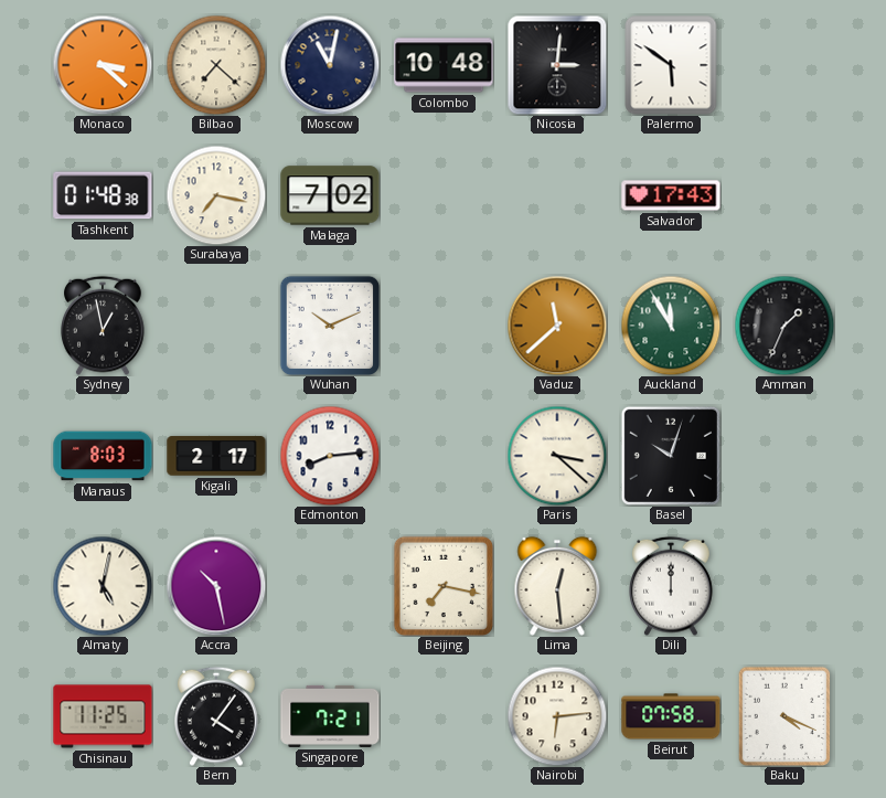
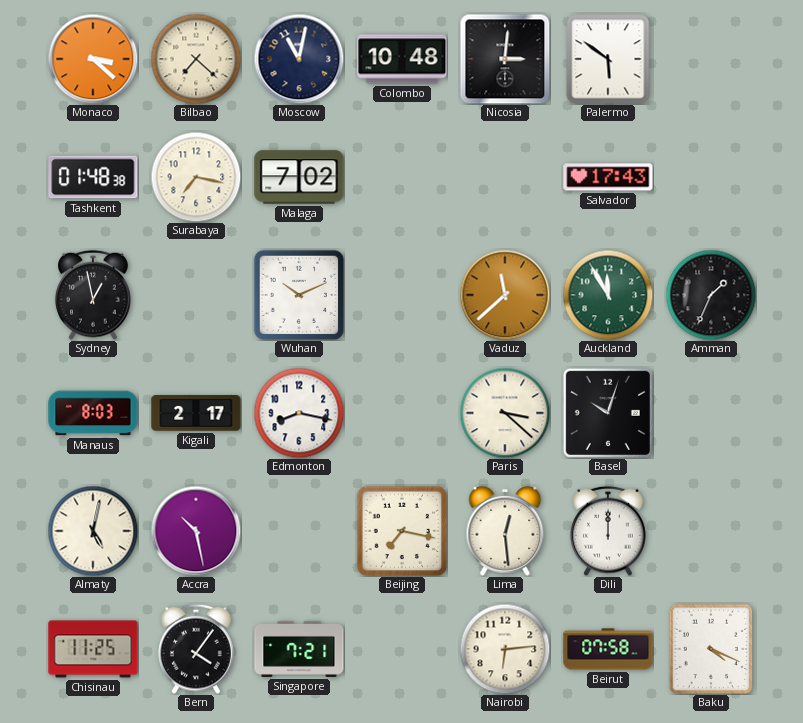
Edmonton: 8:14 -> 8:17
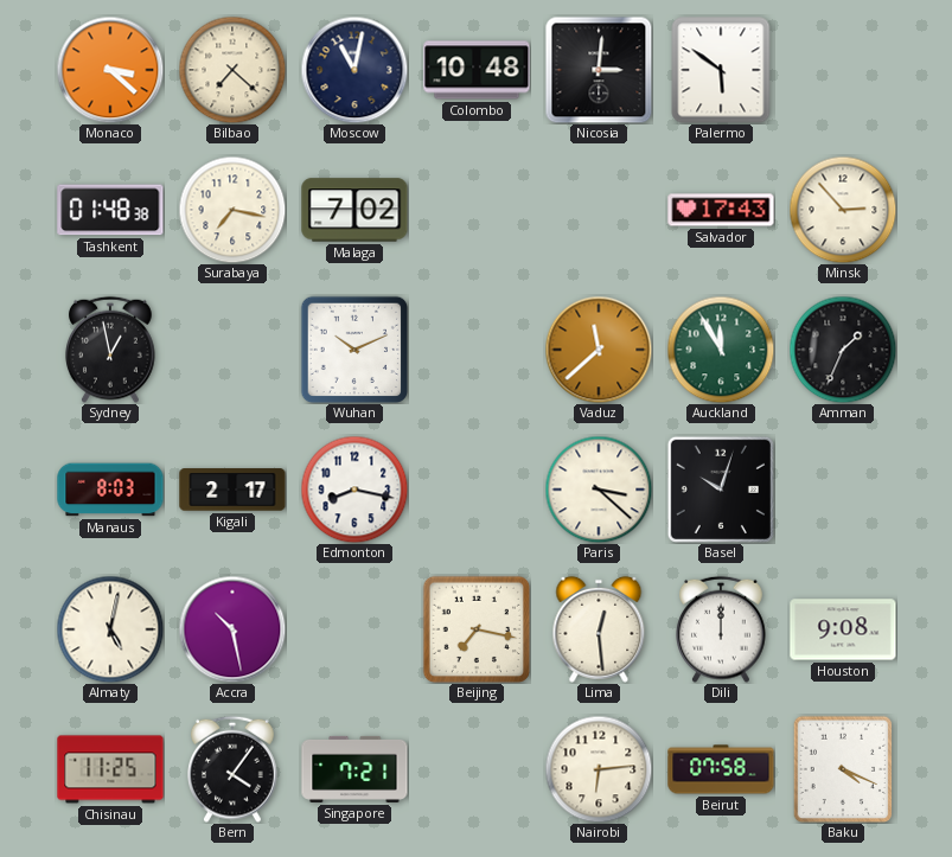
Minsk: none -> 2:53
Houston: none -> 9:08
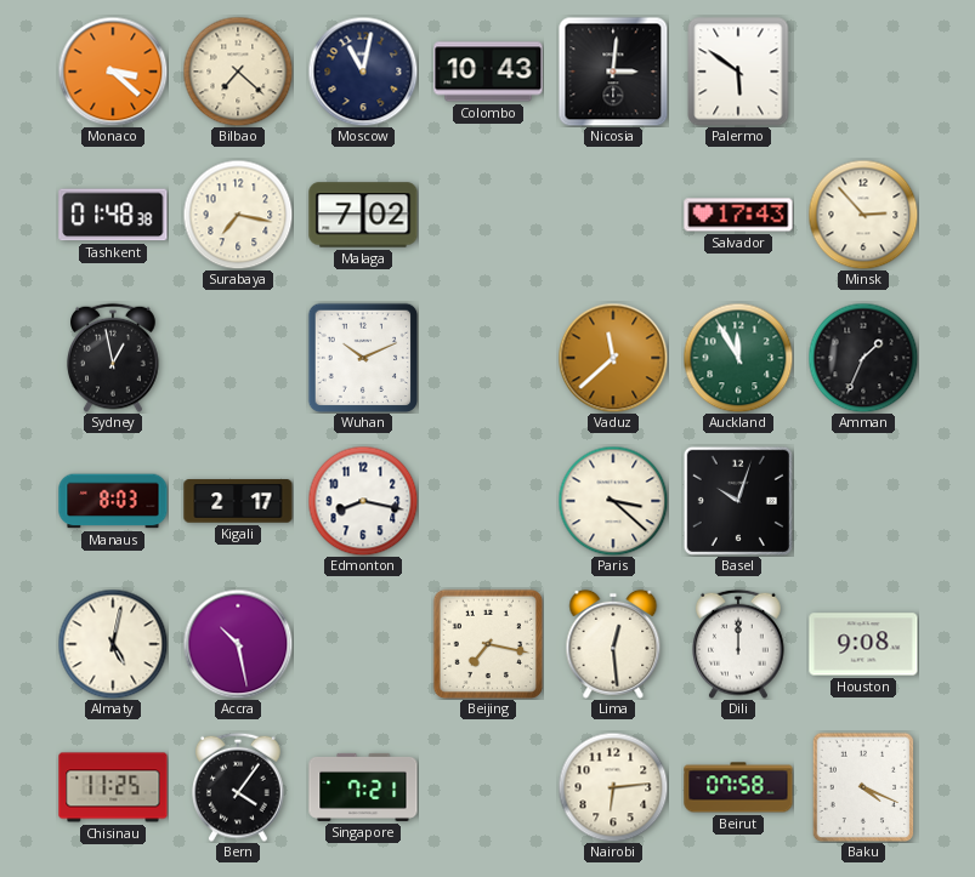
Colombo: 10:48 -> 10:43
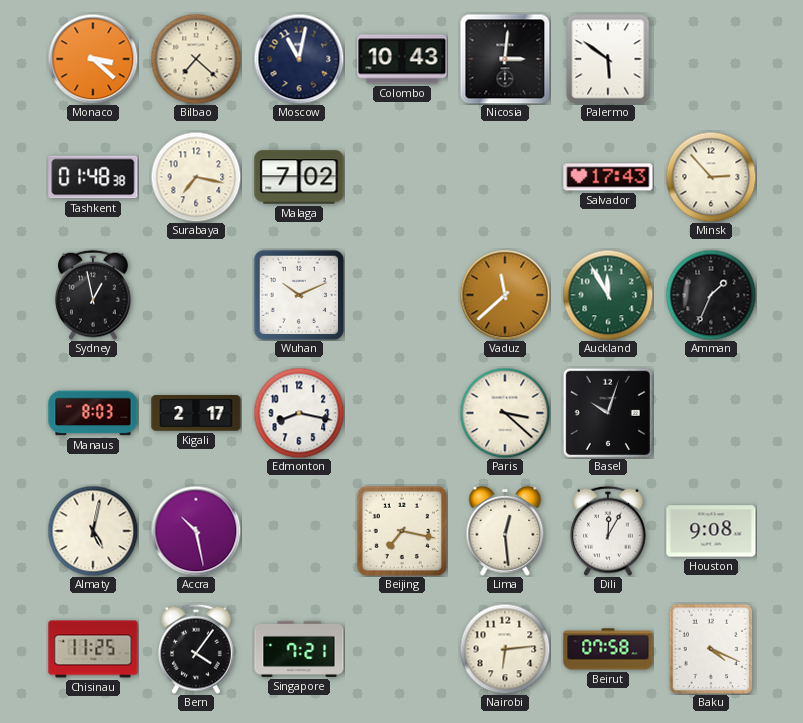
Dili: 12:00 -> 12:05
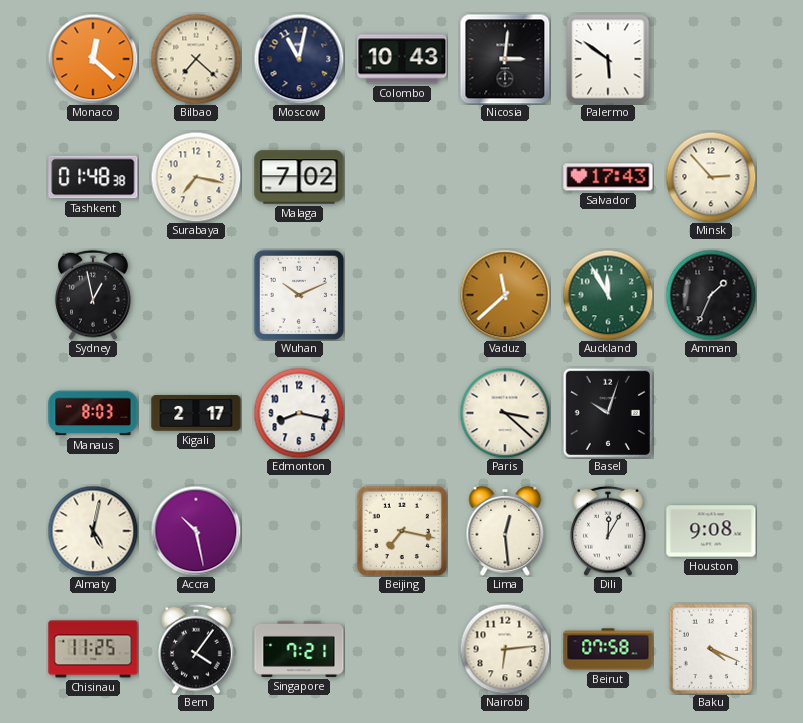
Monaco: 3:22 -> 12:22
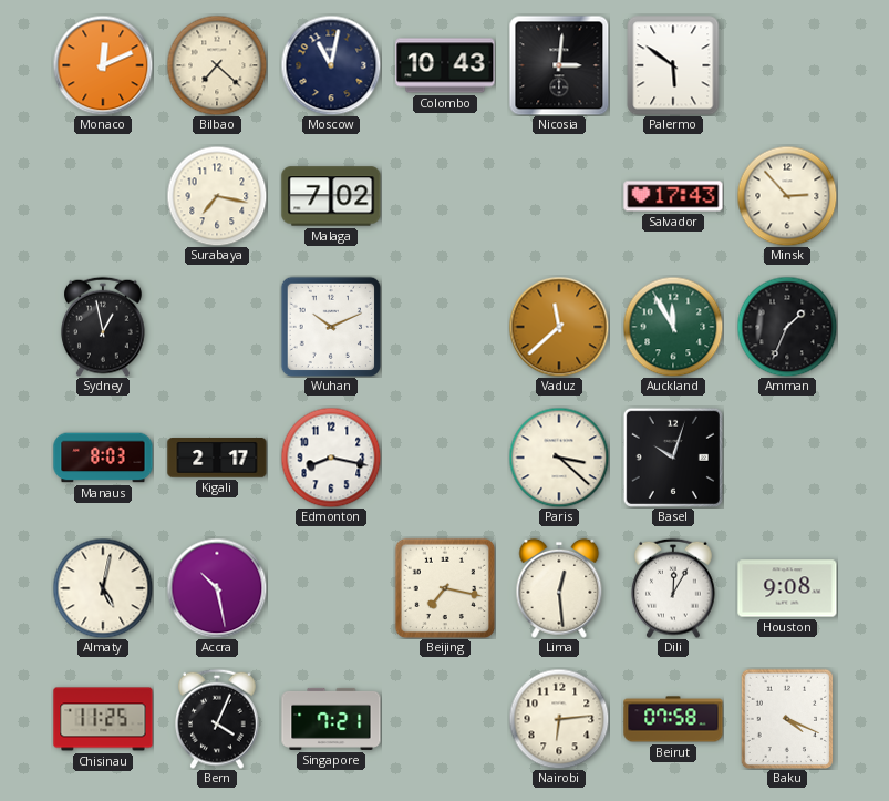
Monaco: 12:22 -> 12:11
Tashkent: 01:48 -> none
Bern: 4:06 -> 4:04
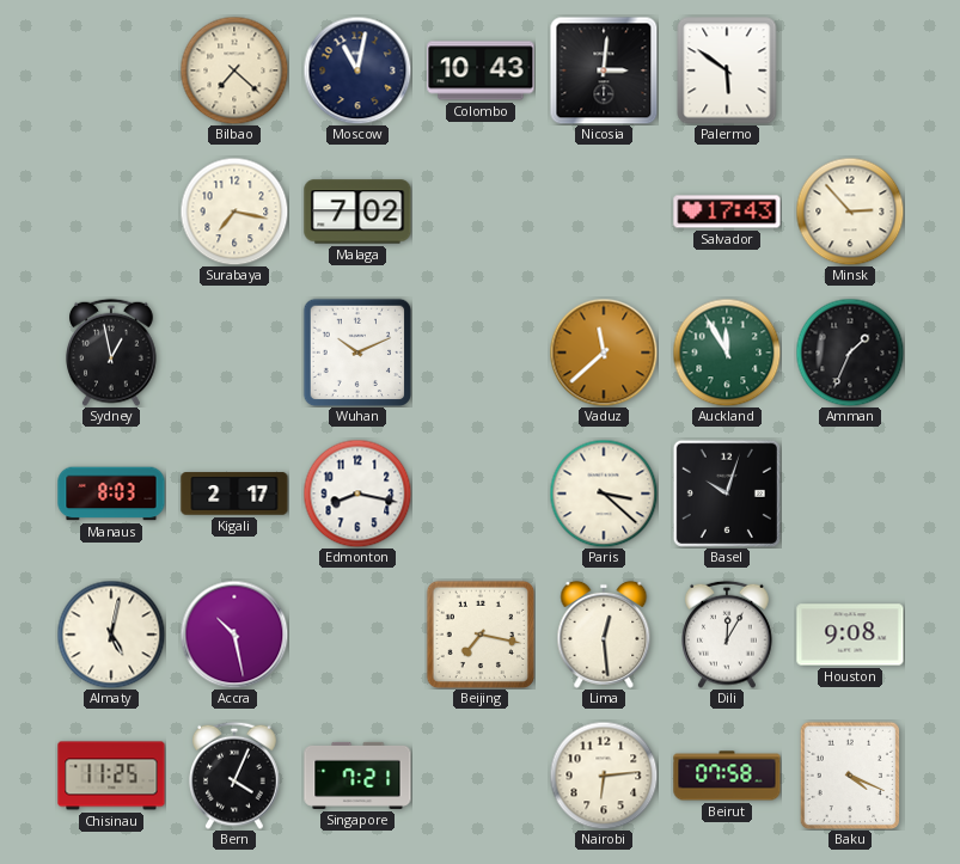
Monaco: 12:11 -> none
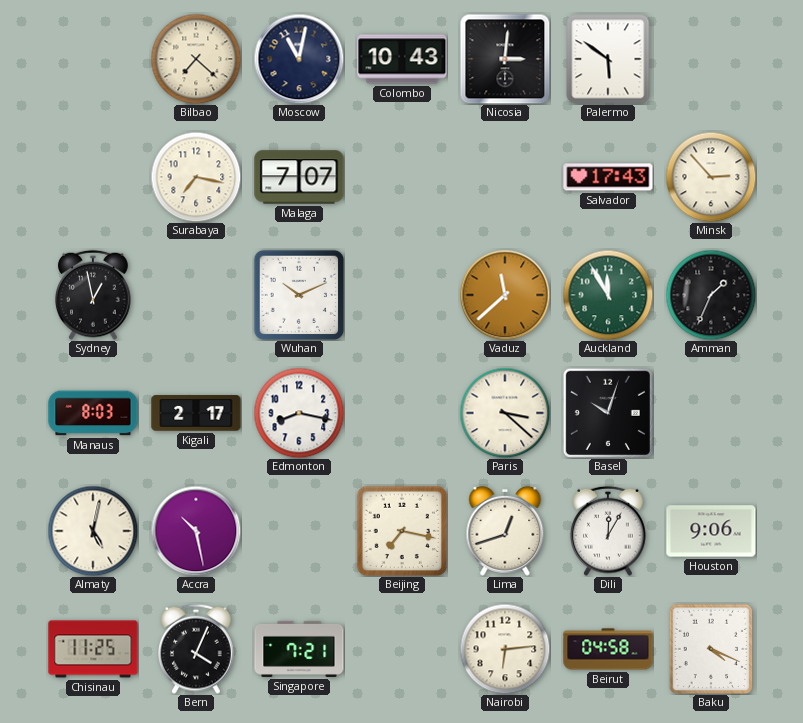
Malaga: 7:02 -> 7:07
Lima: 12:29 -> 12:42
Houston: 9:08 -> 9:06
Beirut: 07:58 -> 04:58
